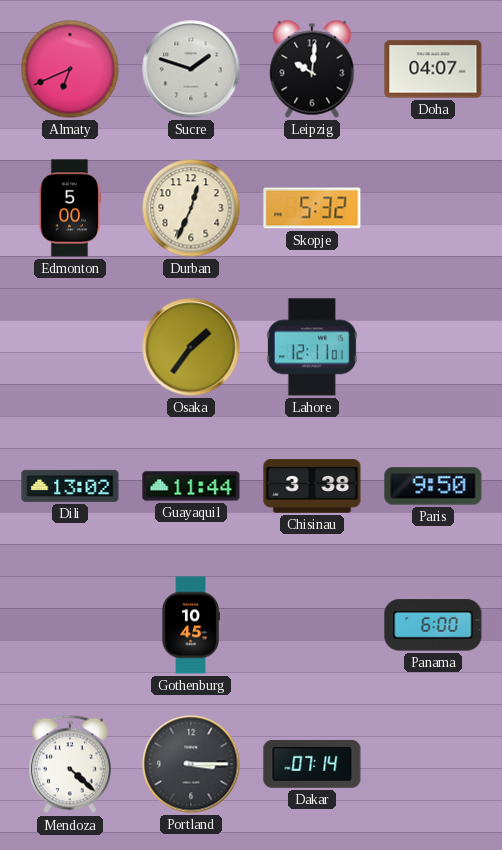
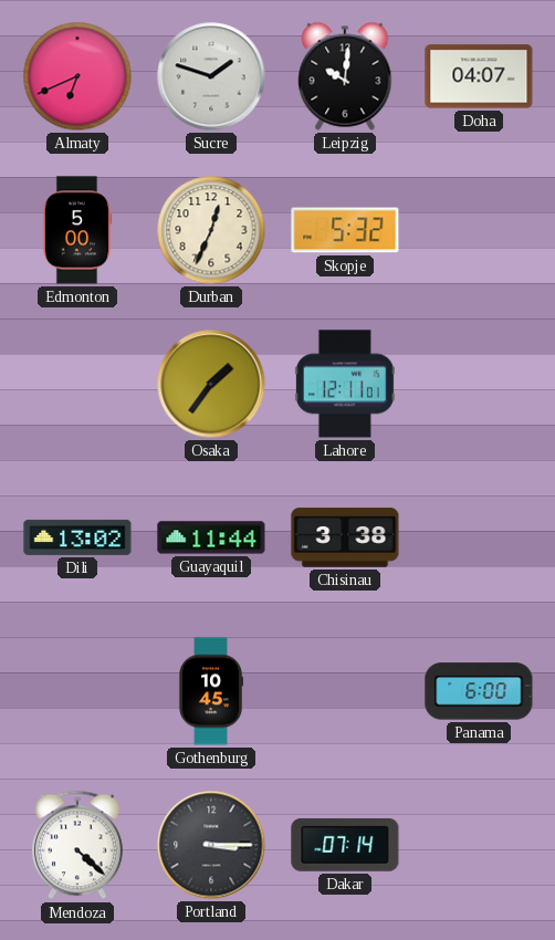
Paris: 9:50 -> none
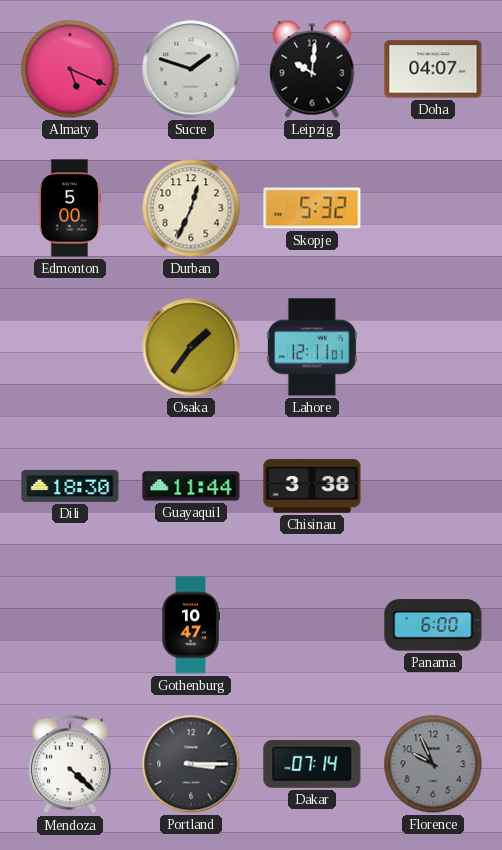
Almaty: 6:41 -> 5:19
Dili: 13:02 -> 18:30
Gothenburg: 10:45 -> 10:47
Florence: none -> 9:56
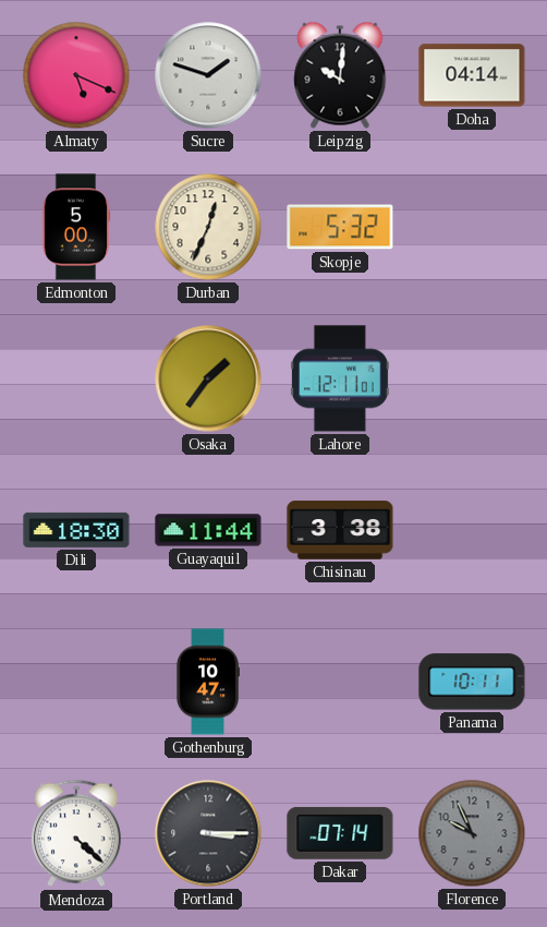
Doha: 04:07 -> 04:14
Panama: 6:00 -> 10:11
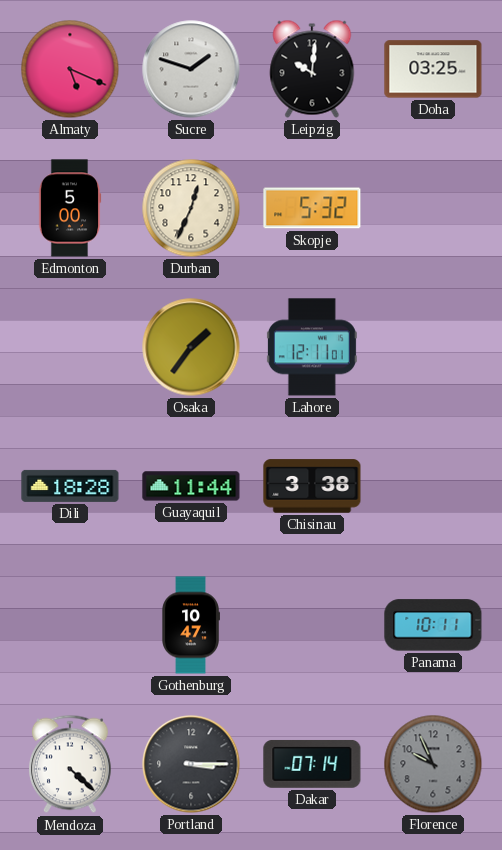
Doha: 04:14 -> 03:25
Dili: 18:30 -> 18:28
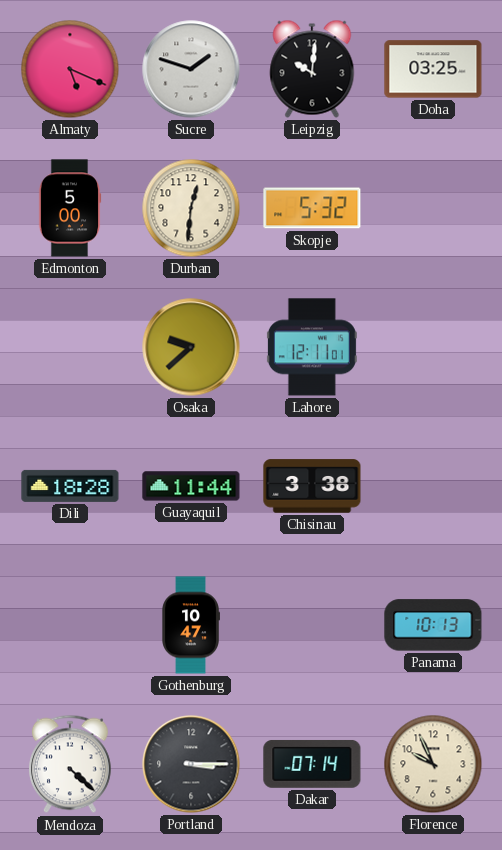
Durban: 12:34 -> 12:31
Osaka: 1:36 -> 9:38
Panama: 10:11 -> 10:13
Florence dial: grey -> cream
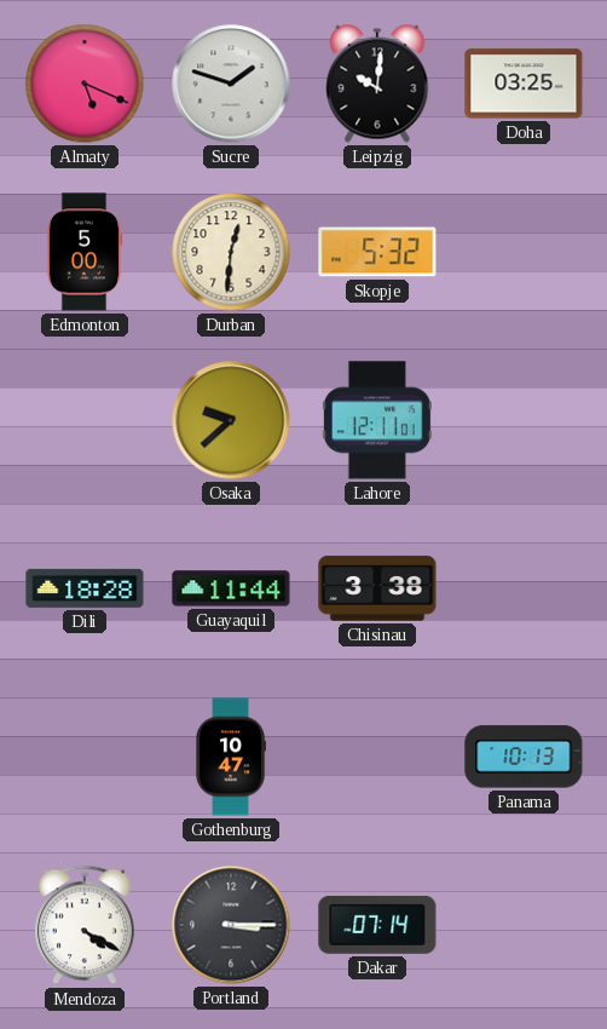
Mendoza: 4:22 -> 4:20
Florence: 9:56 -> none
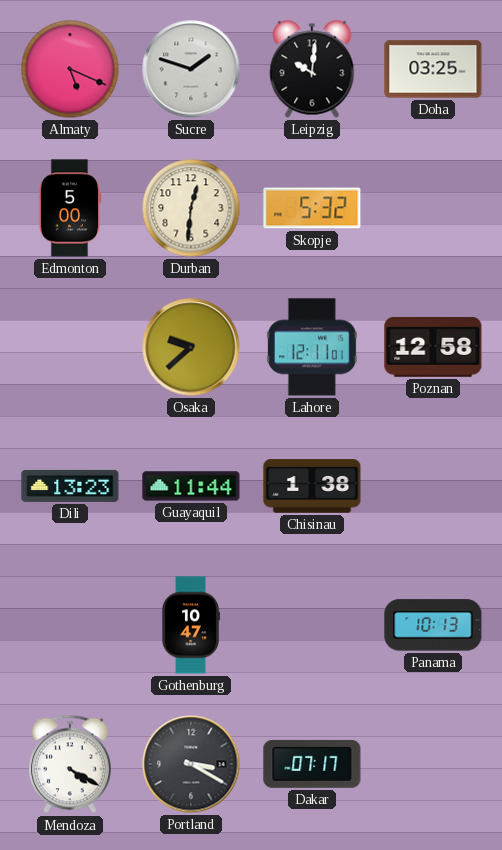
Poznan: none -> 12:58
Dili: 18:28 -> 13:23
Chisinau: 3:38 -> 1:38
Portland: 3:15 -> 3:20
Dakar: 07:14 -> 07:17
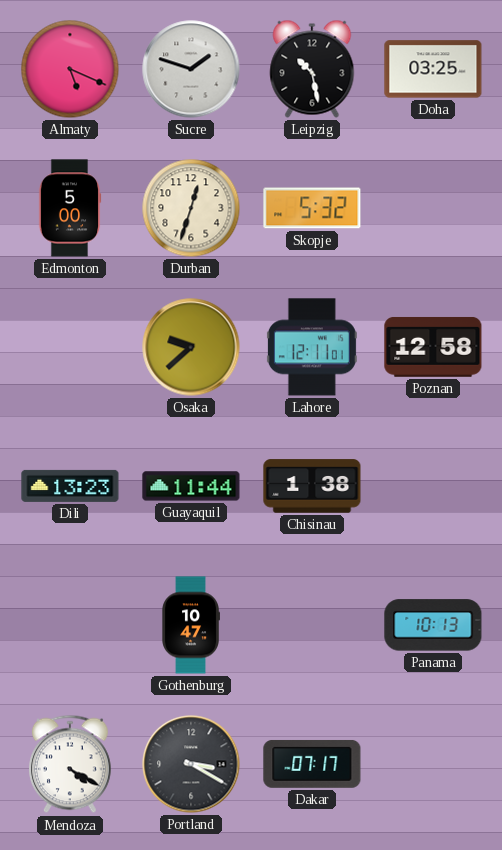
Leipzig: 10:01 -> 10:28
Durban: 12:31 -> 12:33
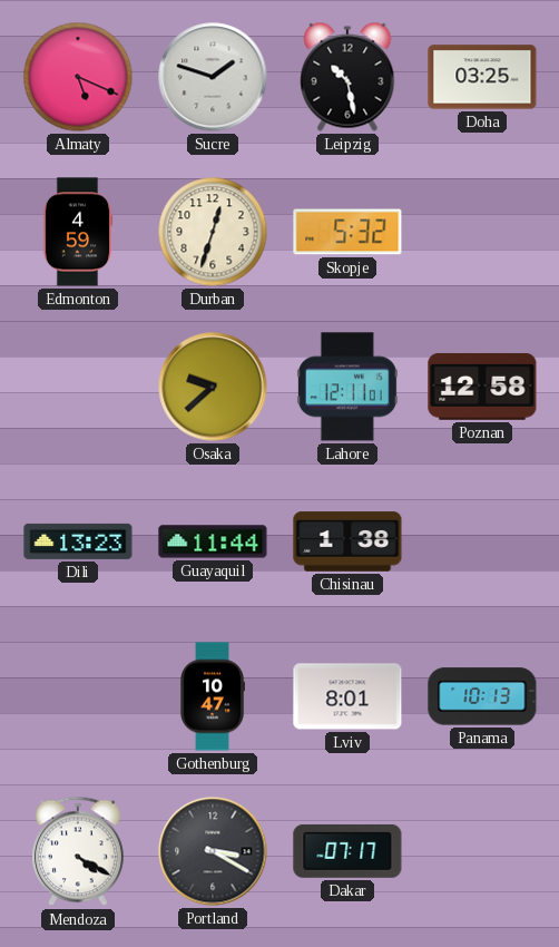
Edmonton: 5:00 -> 4:59
Lviv: none -> 8:01
